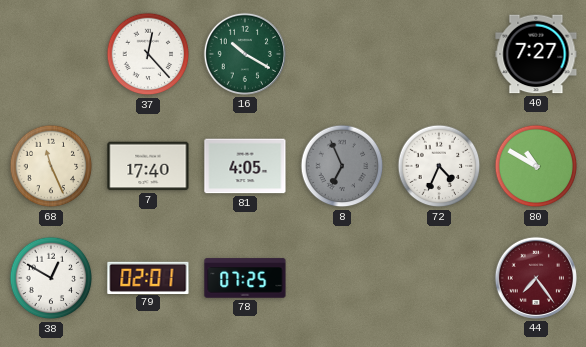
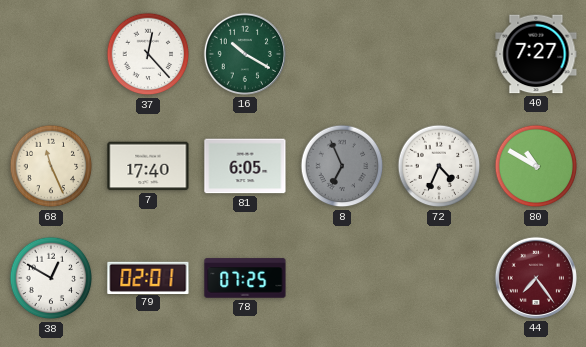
81: 4:05 -> 6:05
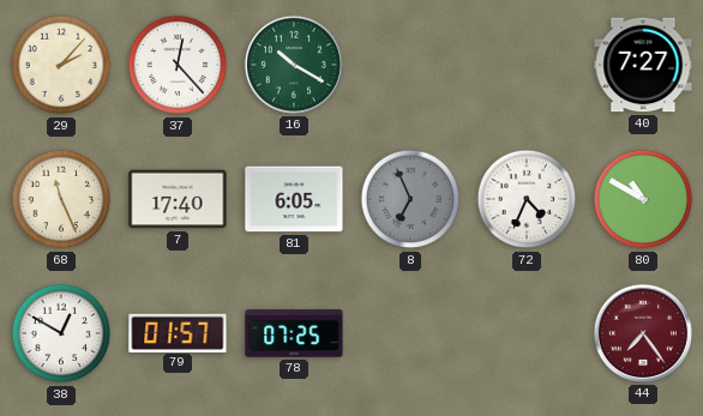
29: none -> 2:07
79: 02:01 -> 01:57
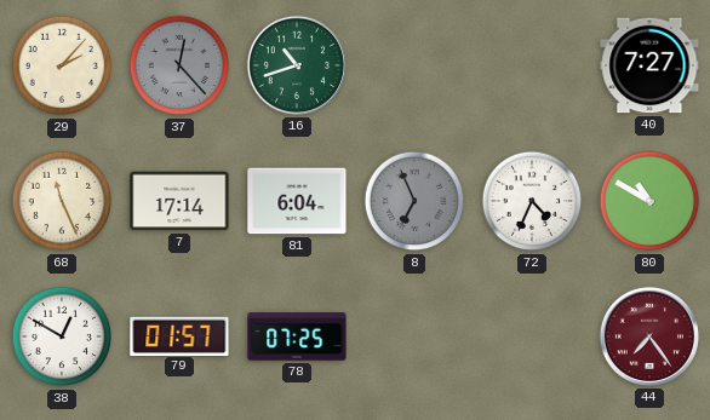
37 dial: white -> grey
16: 10:20 -> 10:42
7: 17:40 -> 17:14
81: 6:05 -> 6:04
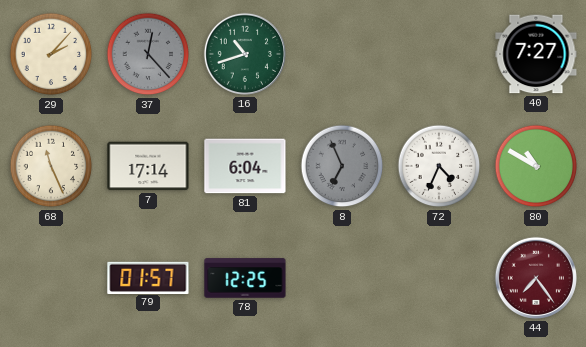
38: 12:50 -> none
78: 07:25 -> 12:25
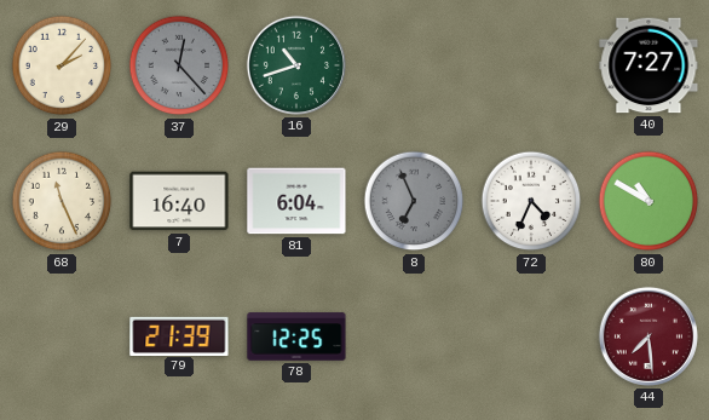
7: 17:14 -> 16:40
79: 01:57 -> 21:39
44: 7:24 -> 7:29
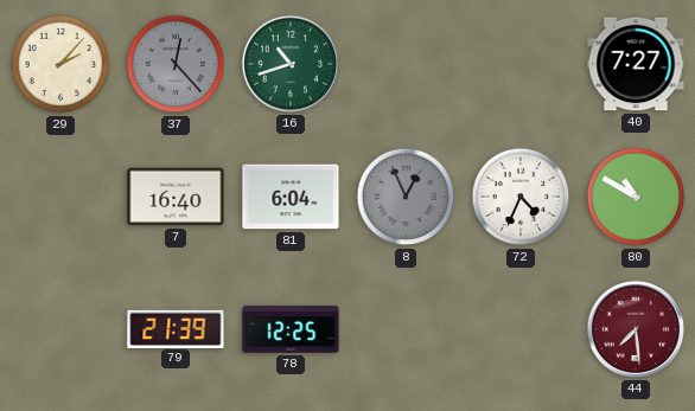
68: 11:26 -> none
8: 6:56 -> 12:56
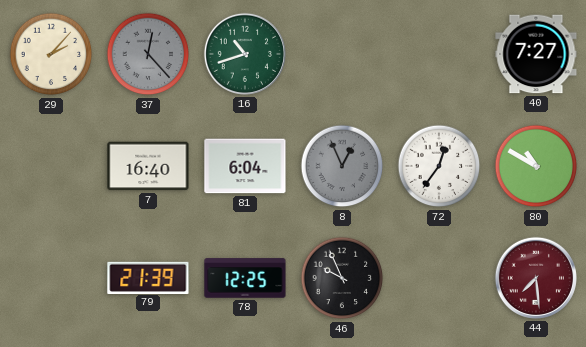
72: 4:34 -> 12:36
46: none -> 9:56
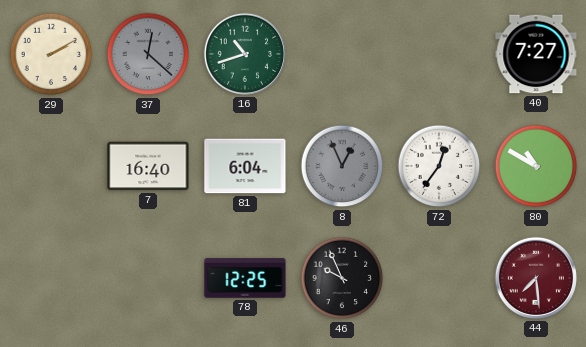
29: 2:07 -> 2:10
37: 12:23 -> 12:22
79: 21:39 -> none
